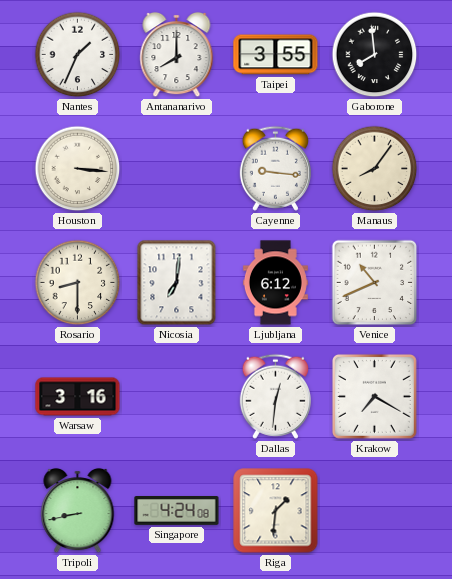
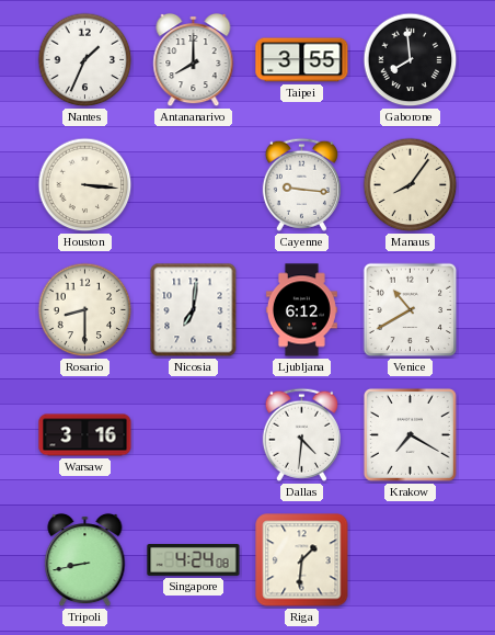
Venice: 10:41 -> 10:40
Dallas: 12:31 -> 4:31
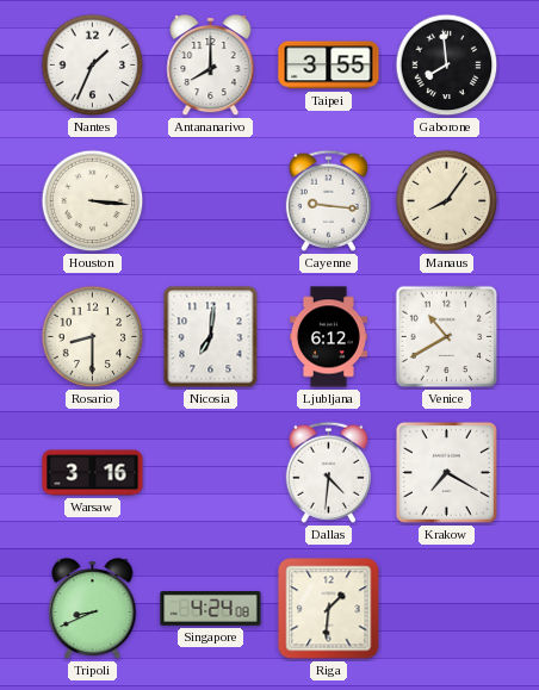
Tripoli: 8:43 -> 8:41
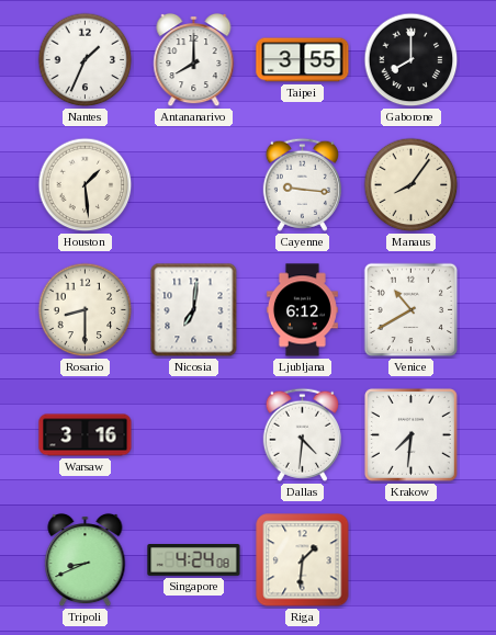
Gaborone: 7:59 -> 8:00
Houston: 3:16 -> 1:29
Krakow: 7:20 -> 7:31
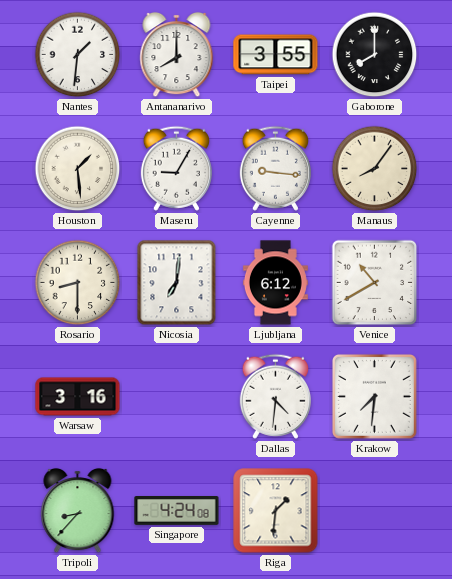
Nantes: 1:34 -> 1:31
Maseru: none -> 9:05
Tripoli: 8:41 -> 8:37
